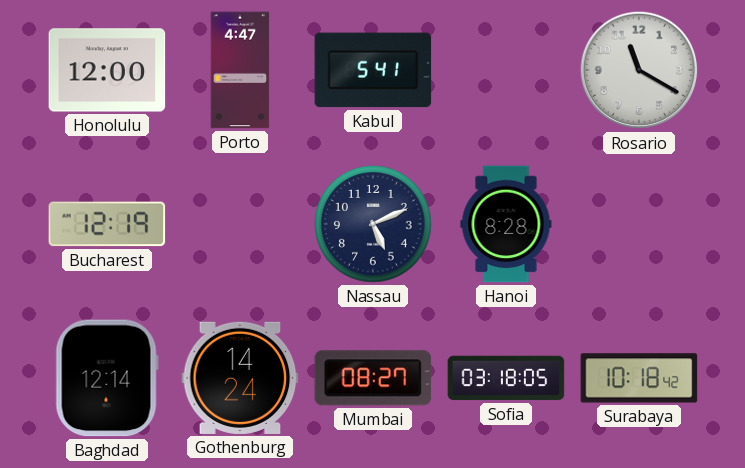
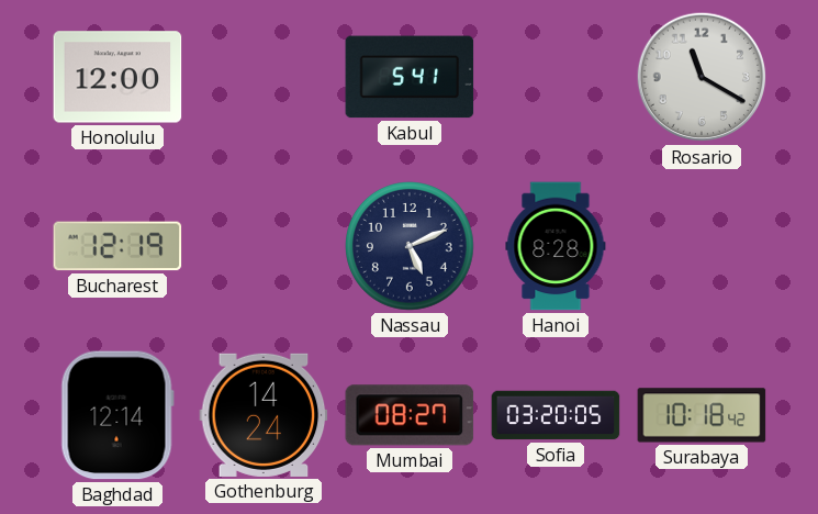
Porto: 4:47 -> none
Sofia: 03:18 -> 03:20
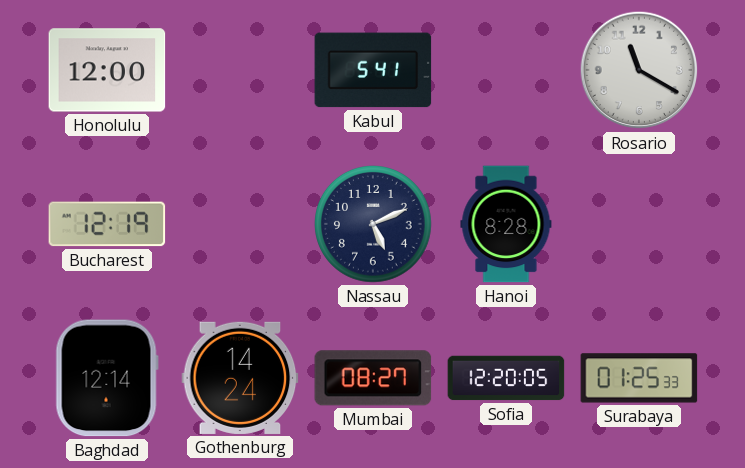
Sofia: 03:20 -> 12:20
Surabaya: 10:18 -> 01:25
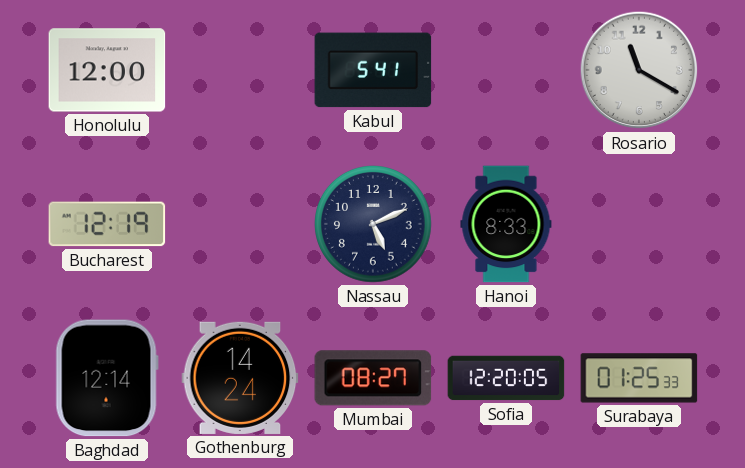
Hanoi: 8:28 -> 8:33
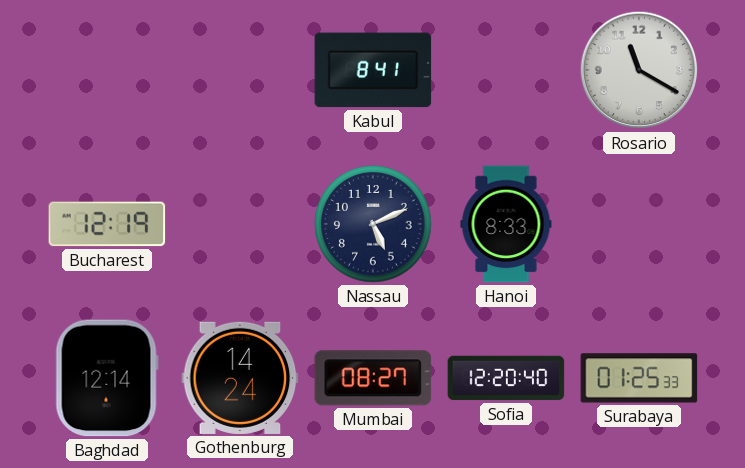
Honolulu: 12:00 -> none
Kabul: 5:41 -> 8:41
Sofia: 12:20:05 -> 12:20:40
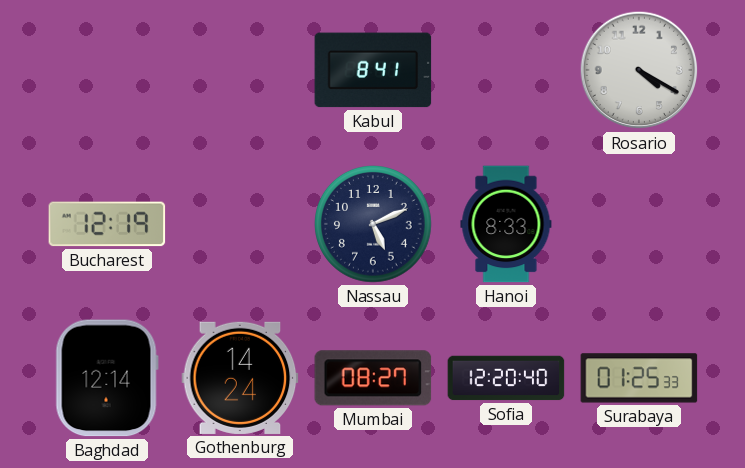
Rosario: 11:20 -> 4:20
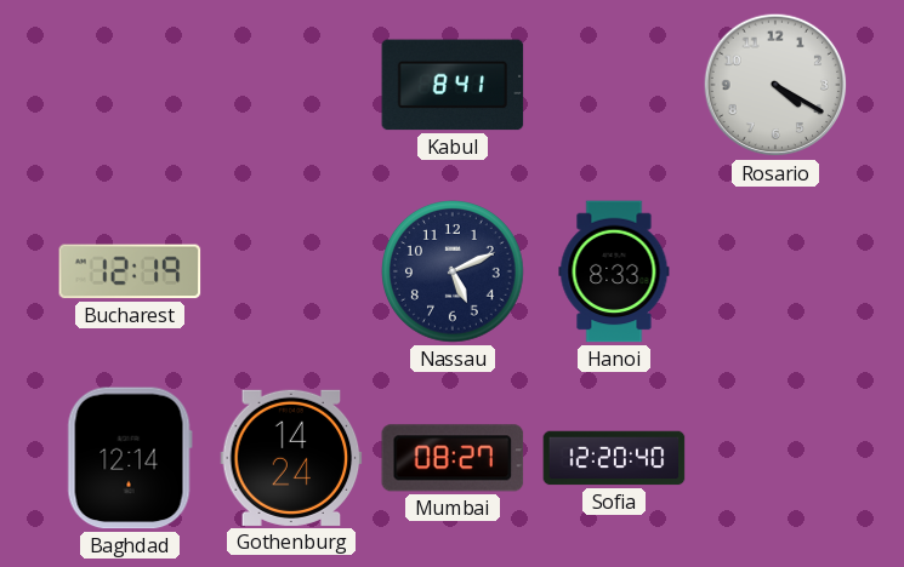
Surabaya: 01:25 -> none
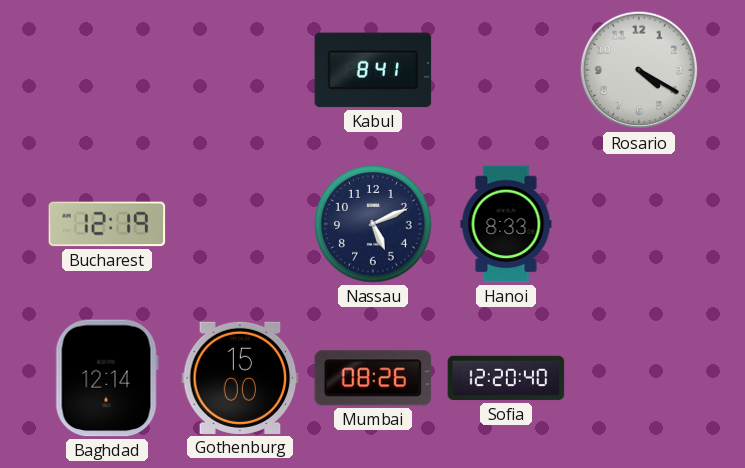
Gothenburg: 14:24 -> 15:00
Mumbai: 08:27 -> 08:26
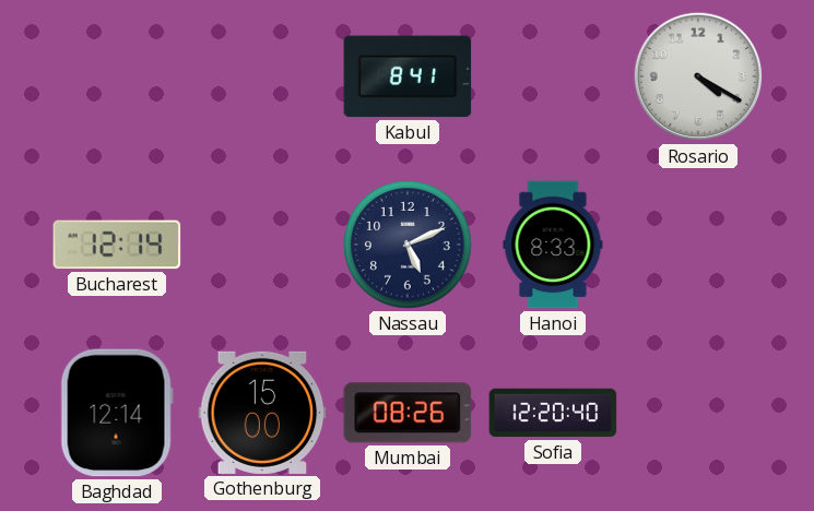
Bucharest: 12:19 -> 12:14
